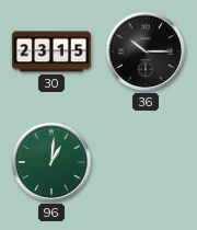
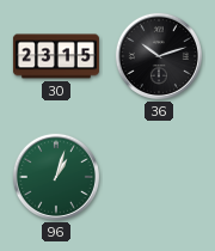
36: 10:15 -> 10:12
96: 1:01 -> 1:03
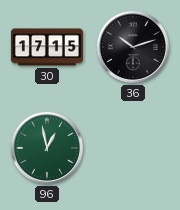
30: 23:15 -> 17:15
96: 1:03 -> 12:58
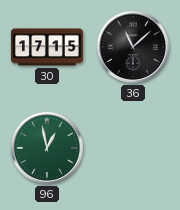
36: 10:12 -> 11:08
